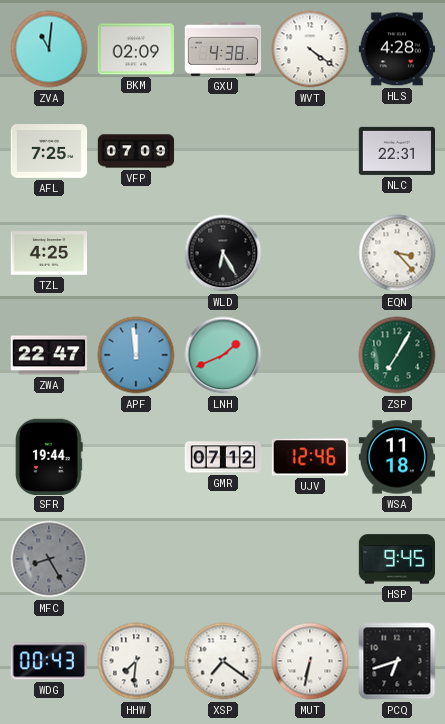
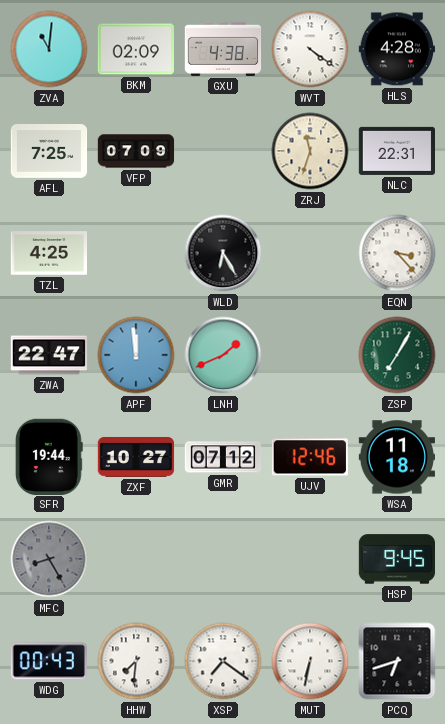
ZRJ: none -> 11:33
ZXF: none -> 10:27
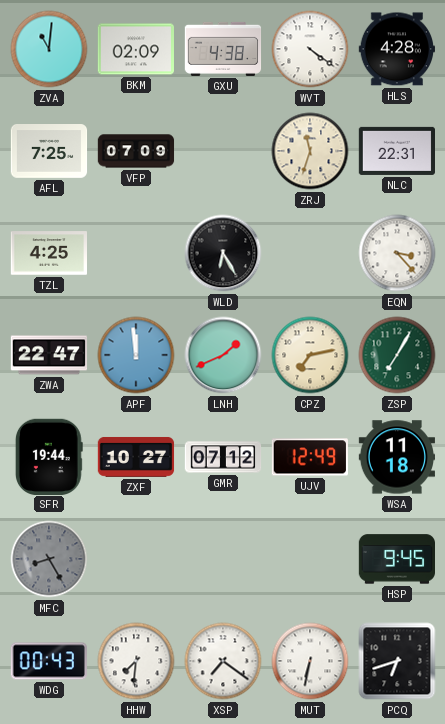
CPZ: none -> 7:13
UJV: 12:46 -> 12:49
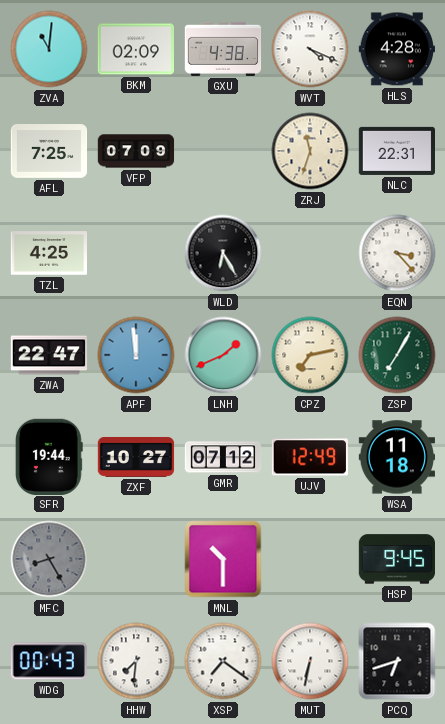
WVT: 4:21 -> 4:19
MNL: none -> 10:30
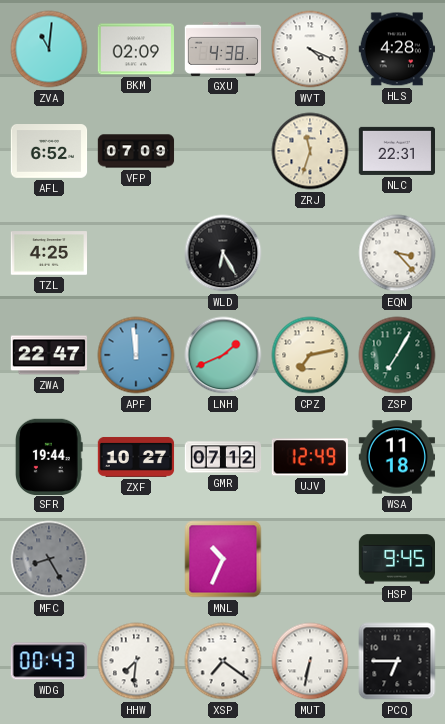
AFL: 7:25 -> 6:52
MNL: 10:30 -> 10:34
PCQ: 6:42 -> 6:45
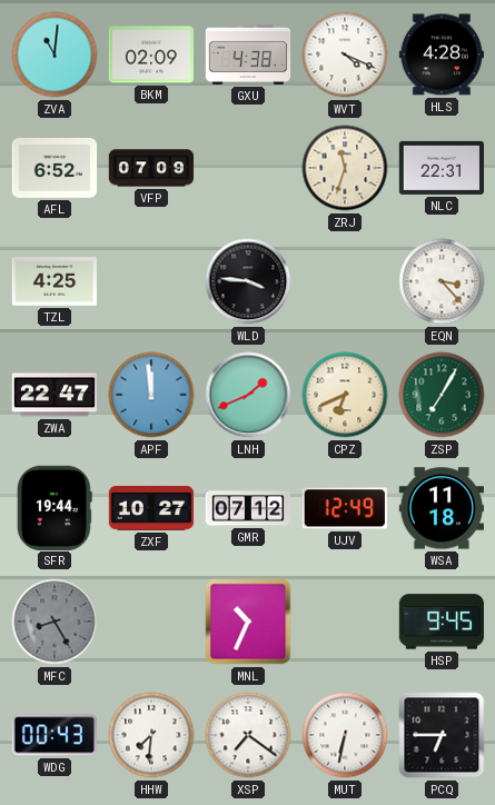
WLD: 6:25 -> 3:46
CPZ: 7:13 -> 6:41
